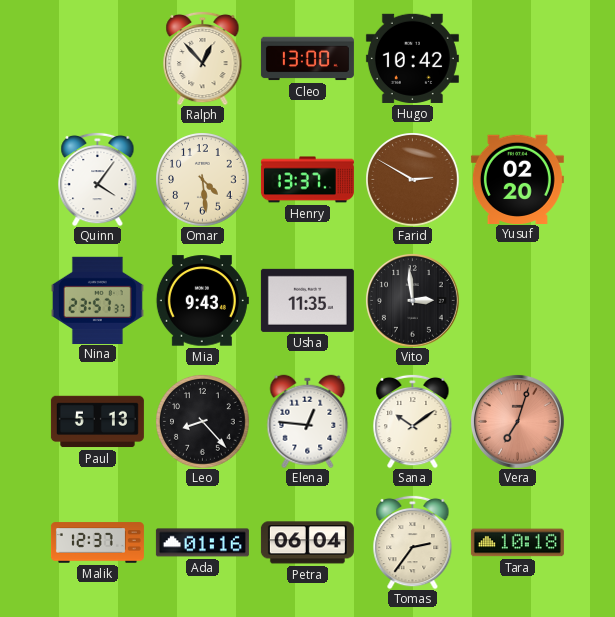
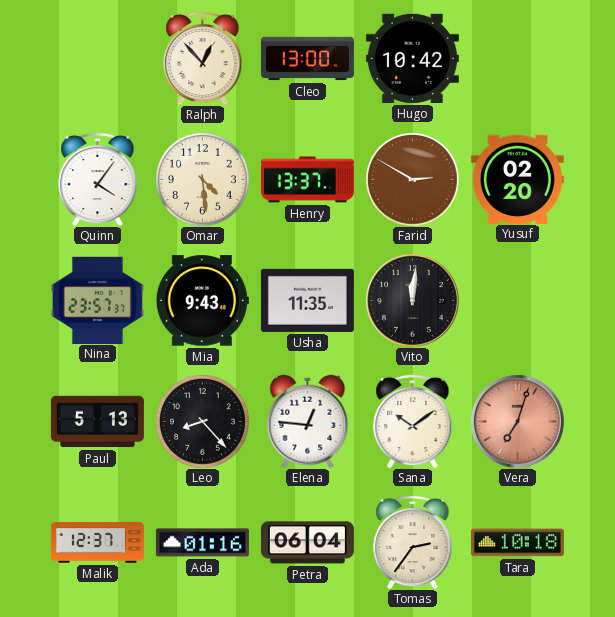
Vito: 2:59 -> 12:01
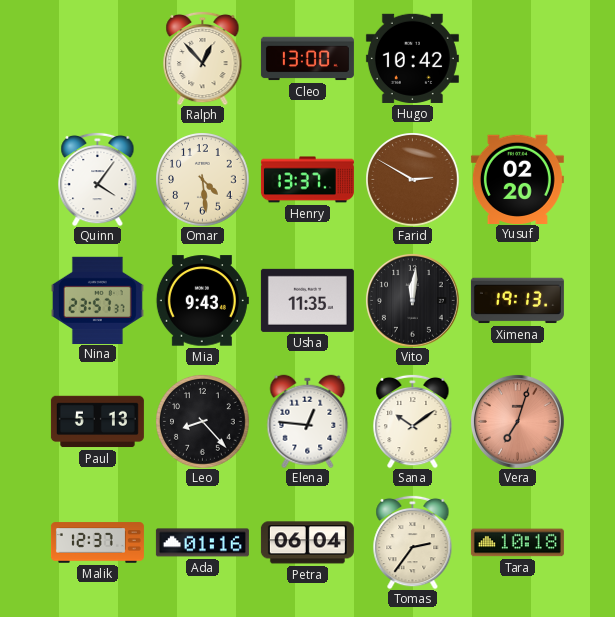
Ximena: none -> 19:13
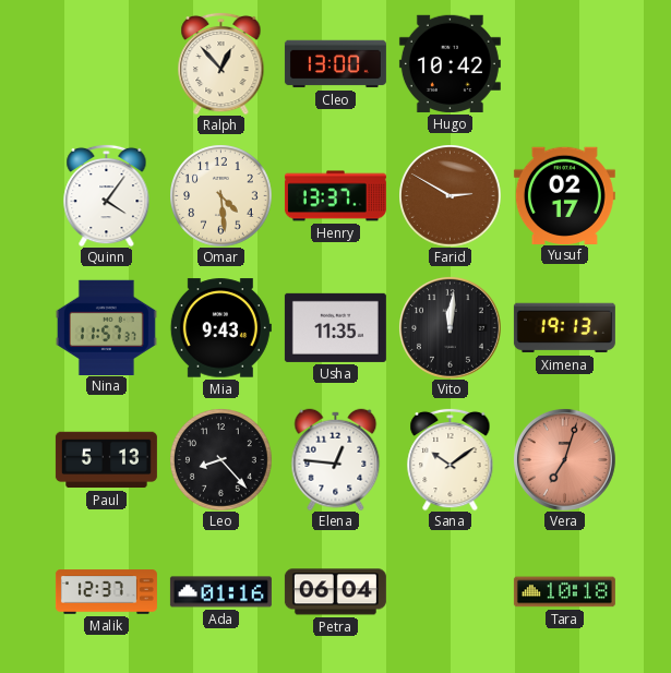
Yusuf: 02:20 -> 02:17
Nina: 23:57 -> 11:57
Tomas: 2:36 -> none
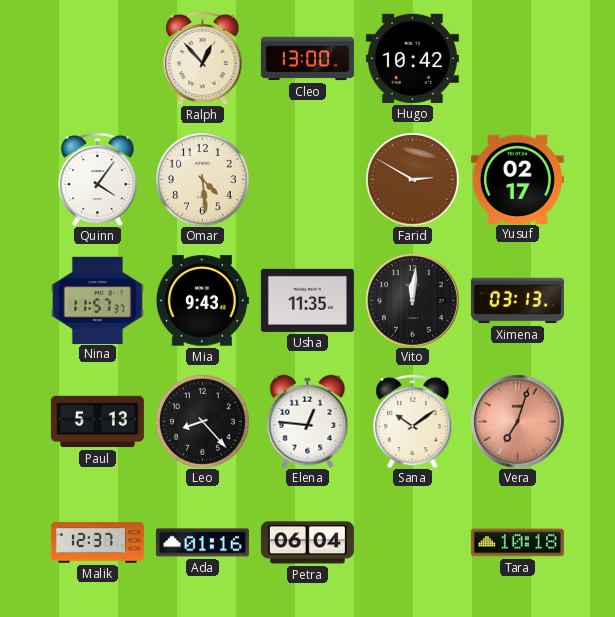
Henry: 13:37 -> none
Ximena: 19:13 -> 03:13
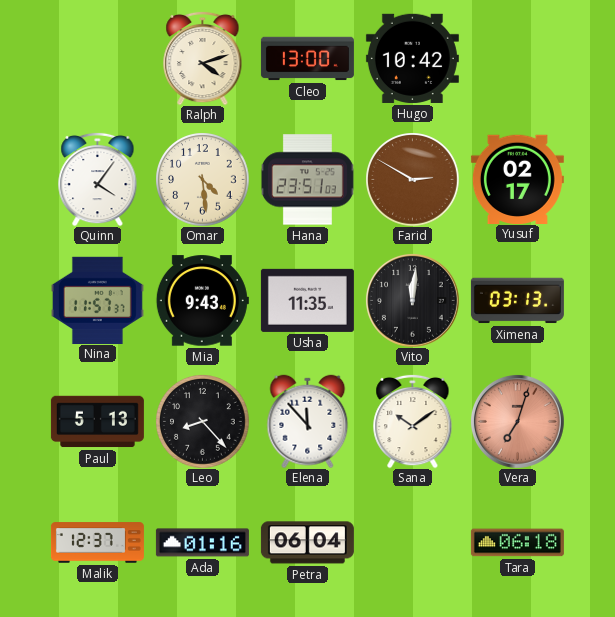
Ralph: 12:53 -> 4:12
Hana: none -> 23:51
Elena: 12:46 -> 11:53
Tara: 10:18 -> 06:18
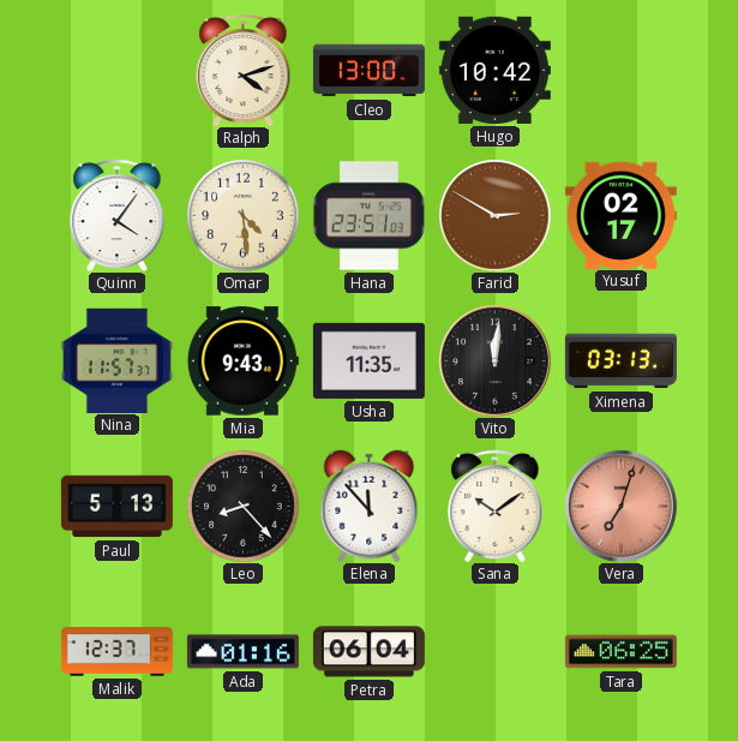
Tara: 06:18 -> 06:25
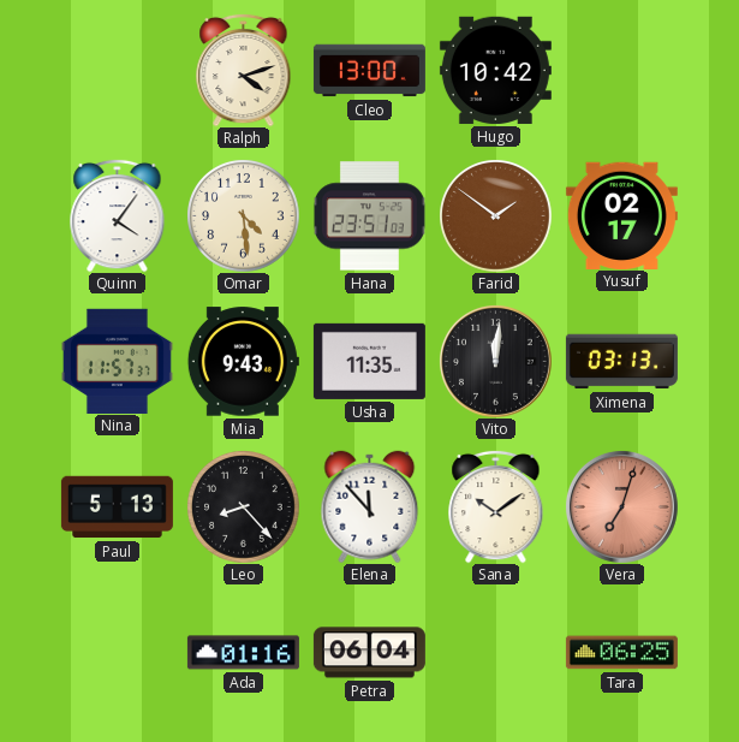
Farid: 2:50 -> 1:51
Malik: 12:37 -> none
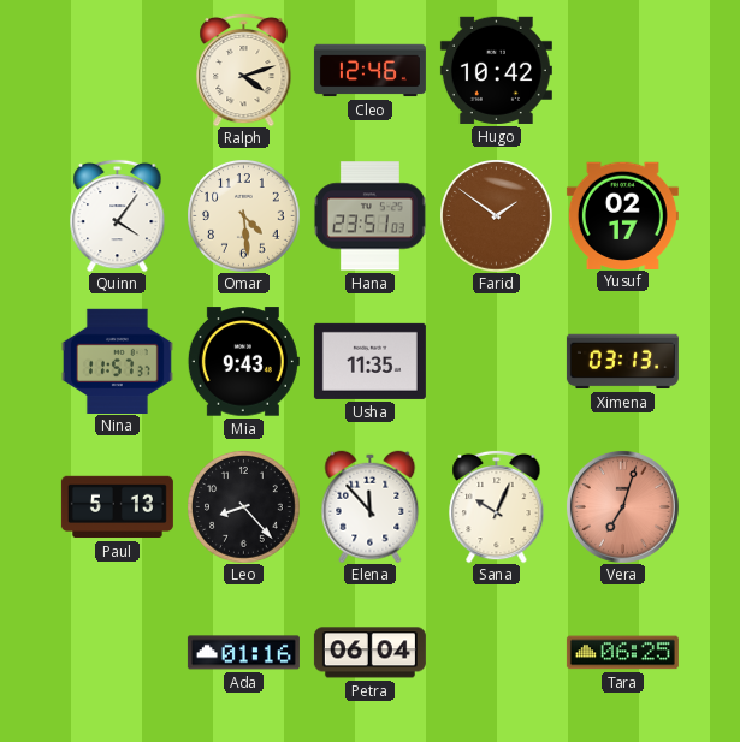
Cleo: 13:00 -> 12:46
Vito: 12:01 -> none
Sana: 10:09 -> 10:04
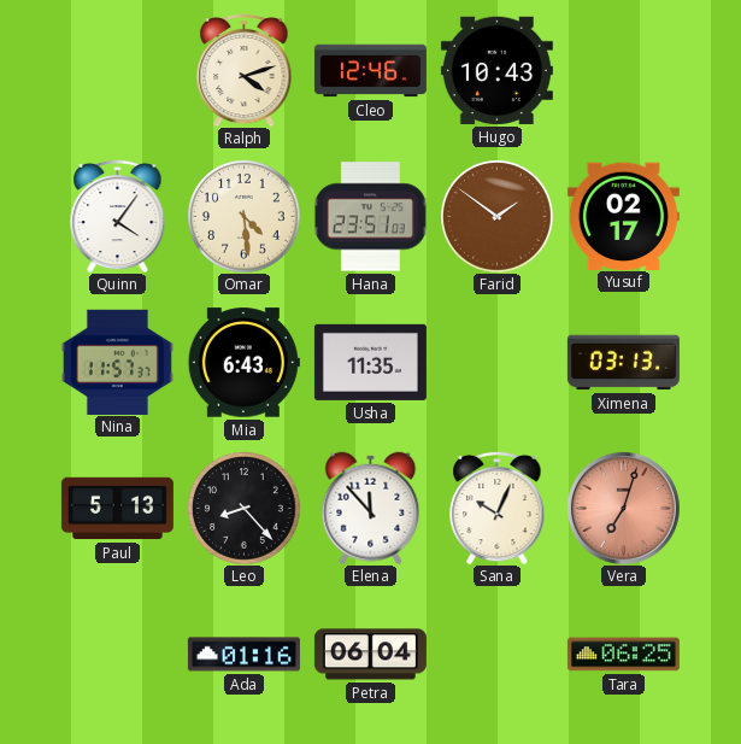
Hugo: 10:42 -> 10:43
Mia: 9:43 -> 6:43
